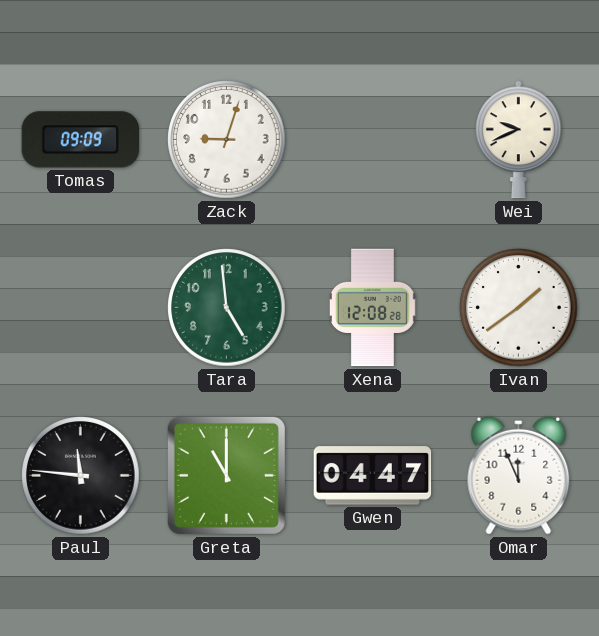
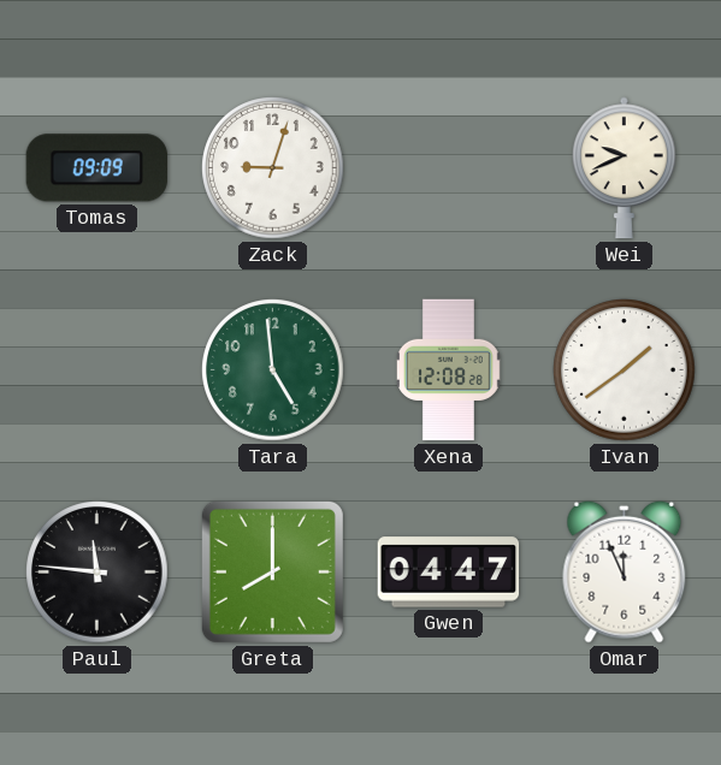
Greta: 11:00 -> 8:00
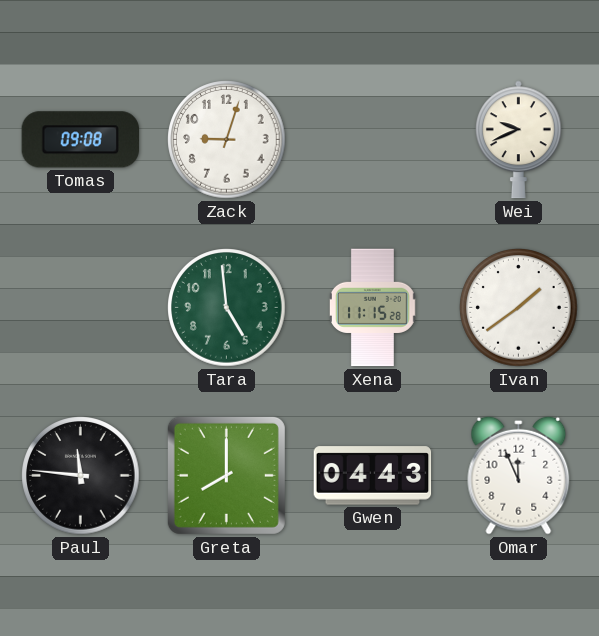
Tomas: 09:09 -> 09:08
Xena: 12:08 -> 11:15
Gwen: 04:47 -> 04:43
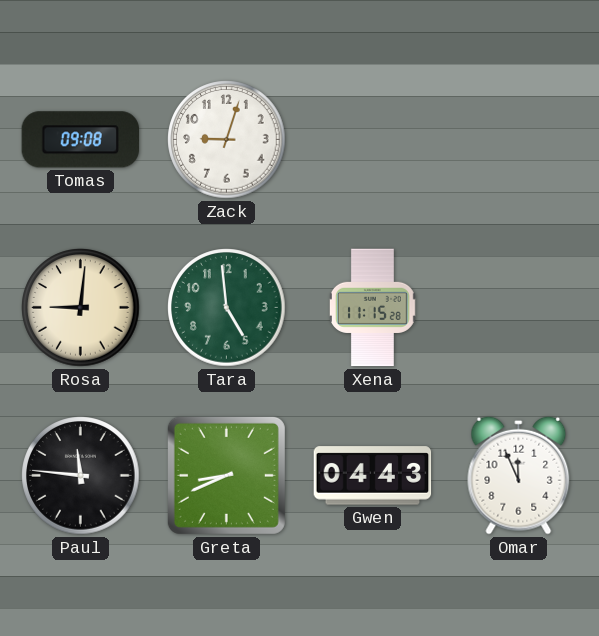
Wei: 9:41 -> none
Rosa: none -> 9:01
Ivan: 1:39 -> none
Greta: 8:00 -> 8:41
